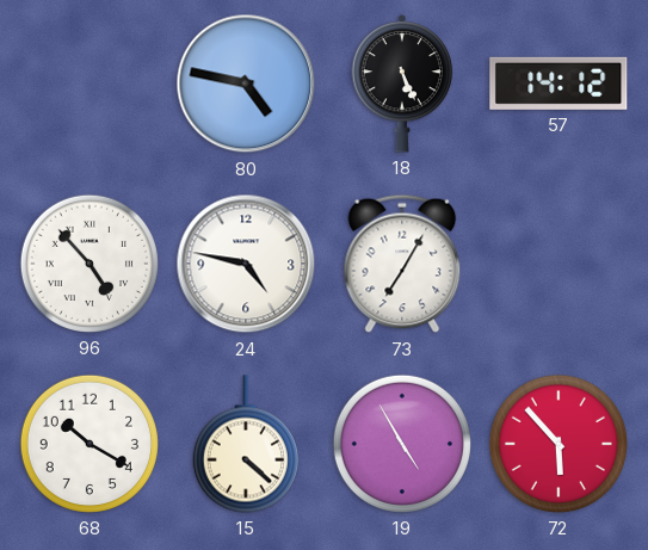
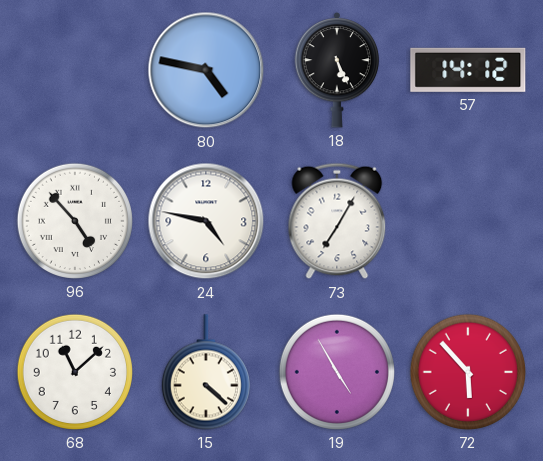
68: 10:20 -> 11:08
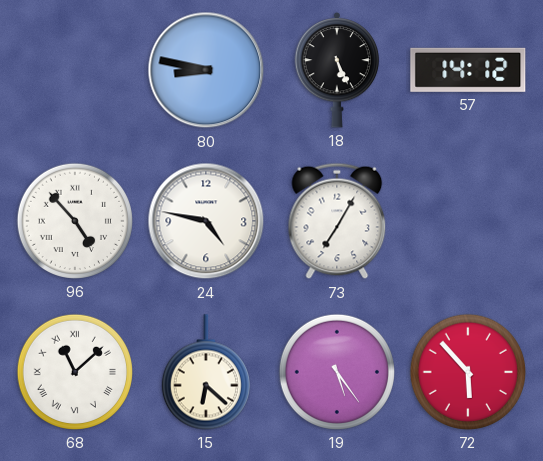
80: 4:47 -> 8:47
68 numerals: Arabic -> Roman
15: 4:22 -> 6:22
19: 4:55 -> 5:24
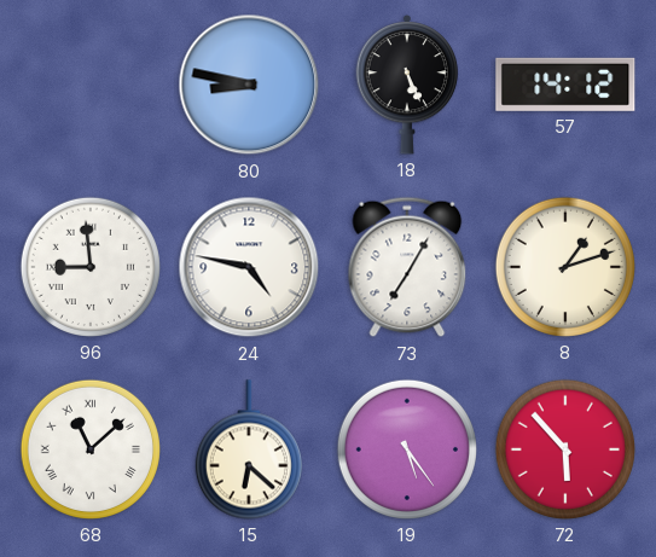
96: 4:53 -> 8:59
8: none -> 1:12
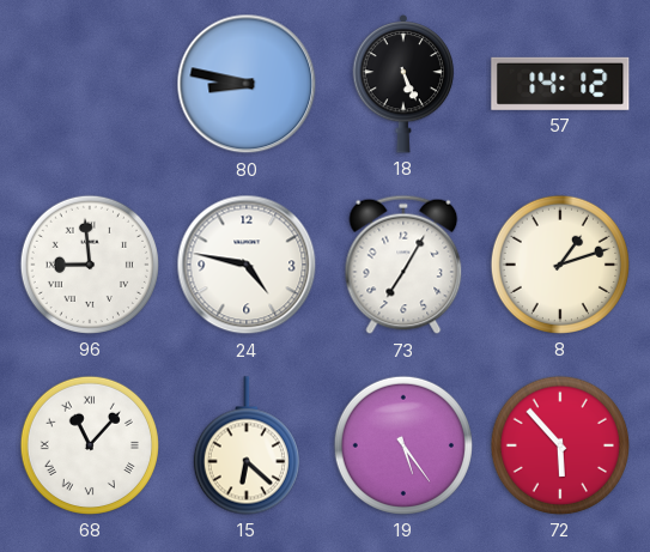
68: 11:08 -> 11:07
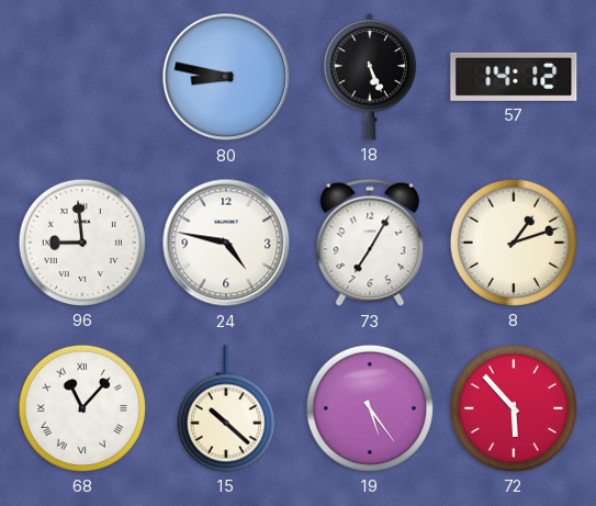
15: 6:22 -> 10:22
